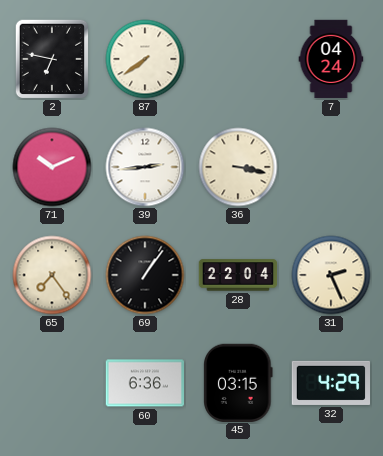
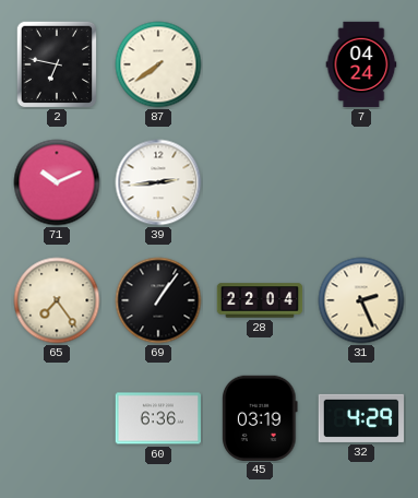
36: 3:17 -> none
45: 03:15 -> 03:19
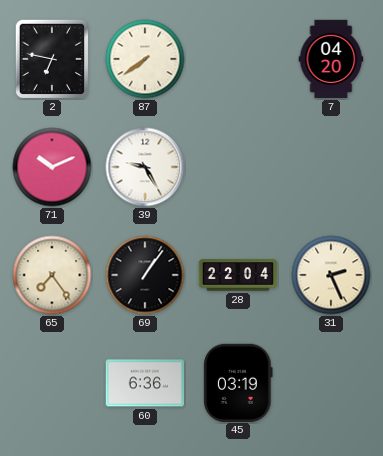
7: 04:24 -> 04:20
39: 2:44 -> 9:25
32: 4:29 -> none
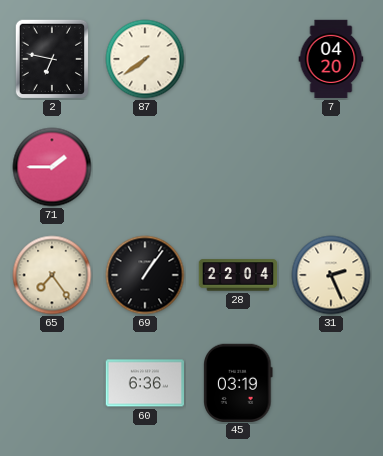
71: 10:11 -> 1:45
39: 9:25 -> none
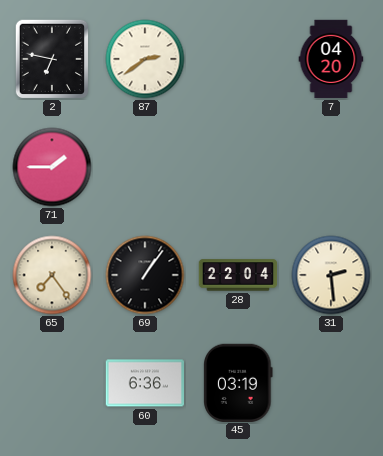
87: 7:39 -> 2:39
31: 2:26 -> 2:29
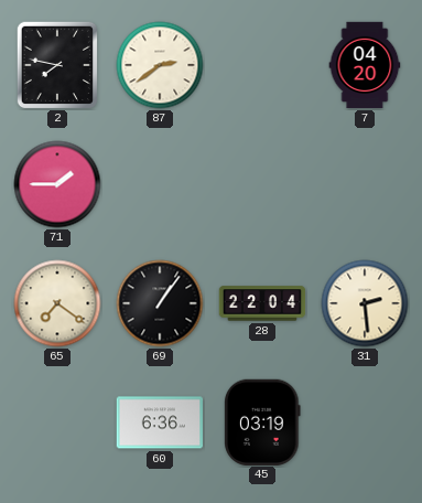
2: 6:47 -> 7:47
65: 7:24 -> 7:21
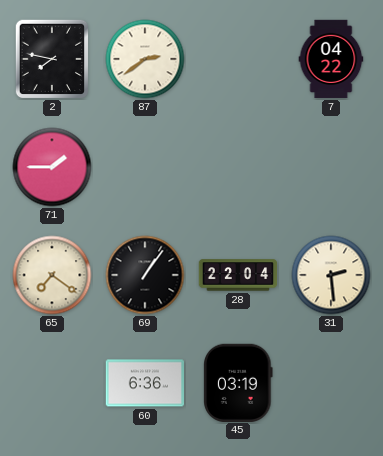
7: 04:20 -> 04:22
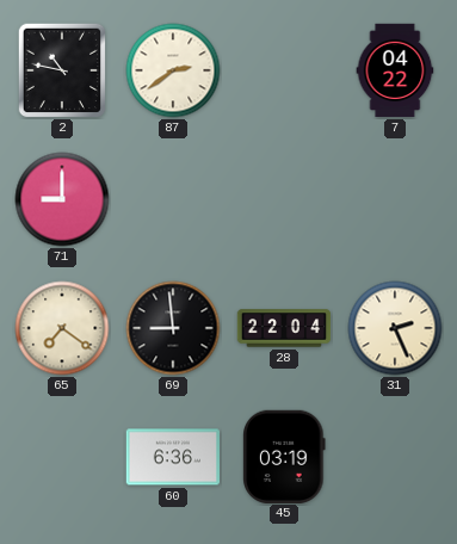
2: 7:47 -> 10:47
71: 1:45 -> 9:00
69: 1:06 -> 8:59
31: 2:29 -> 2:26
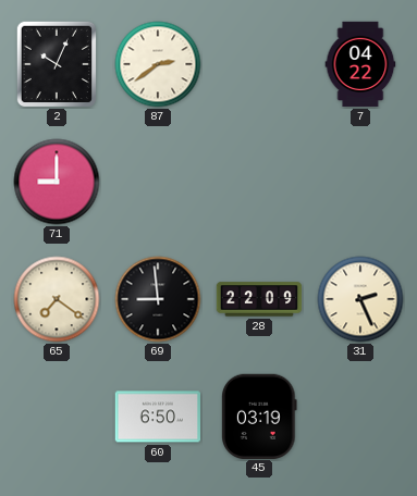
2: 10:47 -> 10:04
28: 22:04 -> 22:09
60: 6:36 -> 6:50
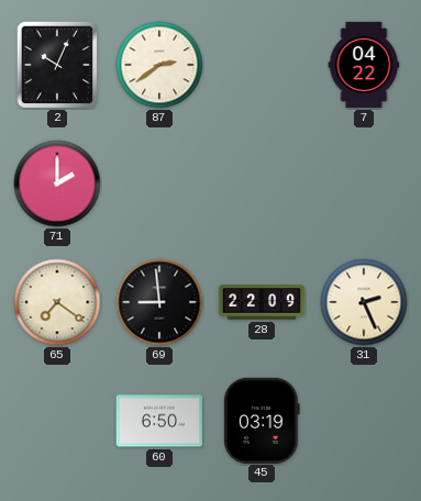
71: 9:00 -> 2:00
